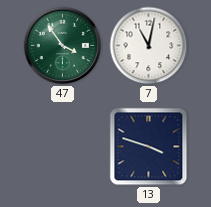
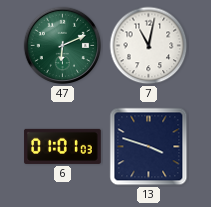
47: 3:54 -> 6:11
6: none -> 01:01
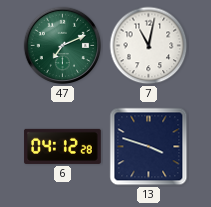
47: 6:11 -> 7:11
6: 01:01 -> 04:12
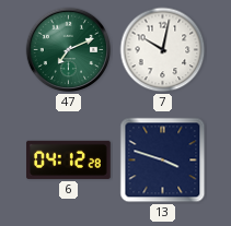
7: 11:02 -> 10:02
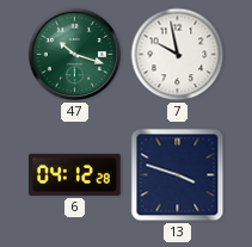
47: 7:11 -> 10:18
7: 10:02 -> 9:58
